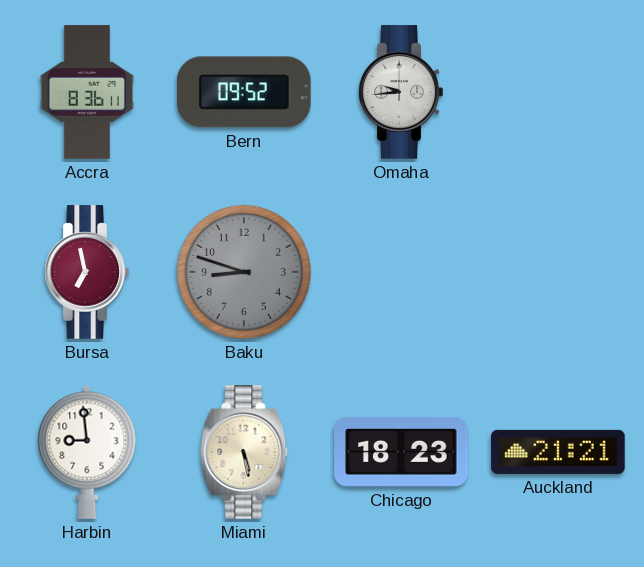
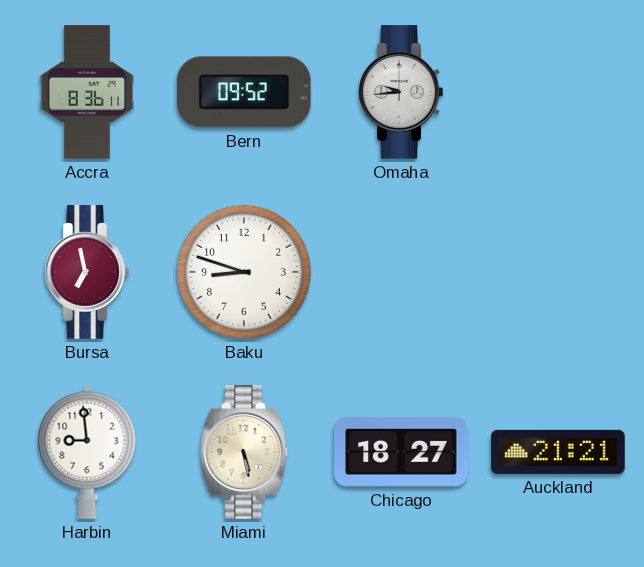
Baku dial: grey -> white
Chicago: 18:23 -> 18:27
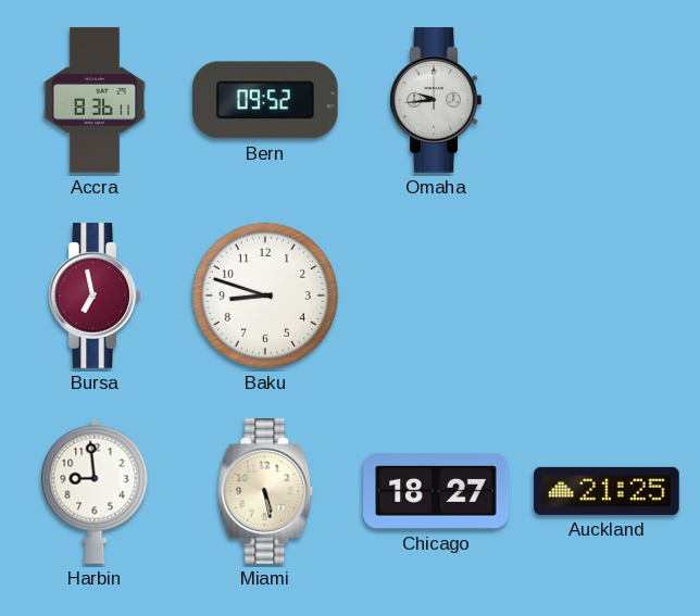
Auckland: 21:21 -> 21:25
